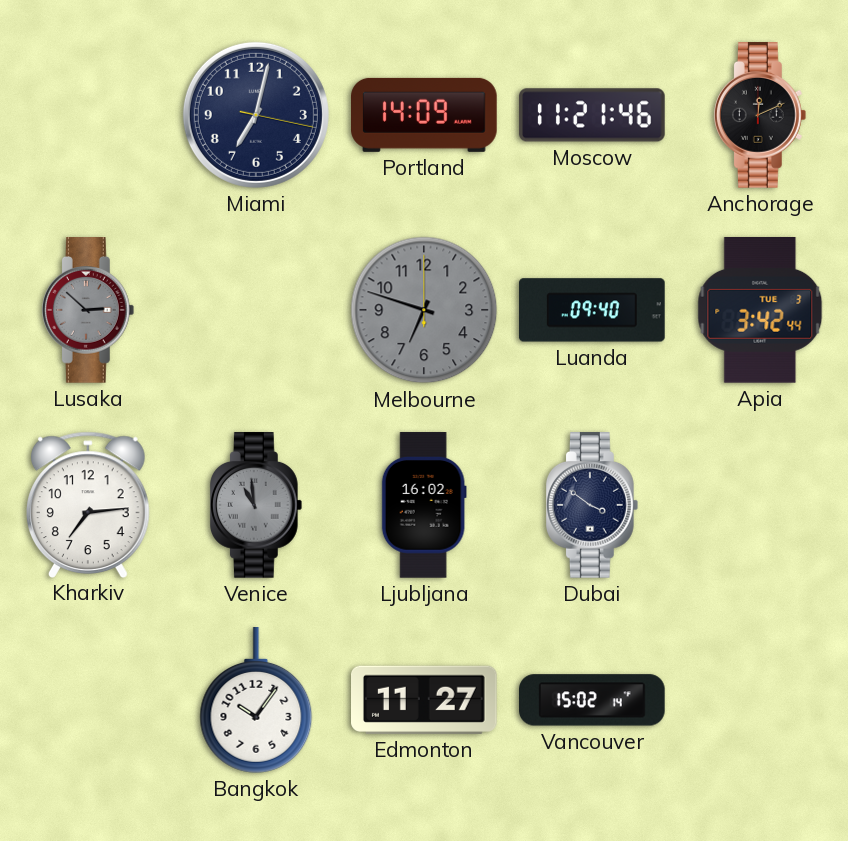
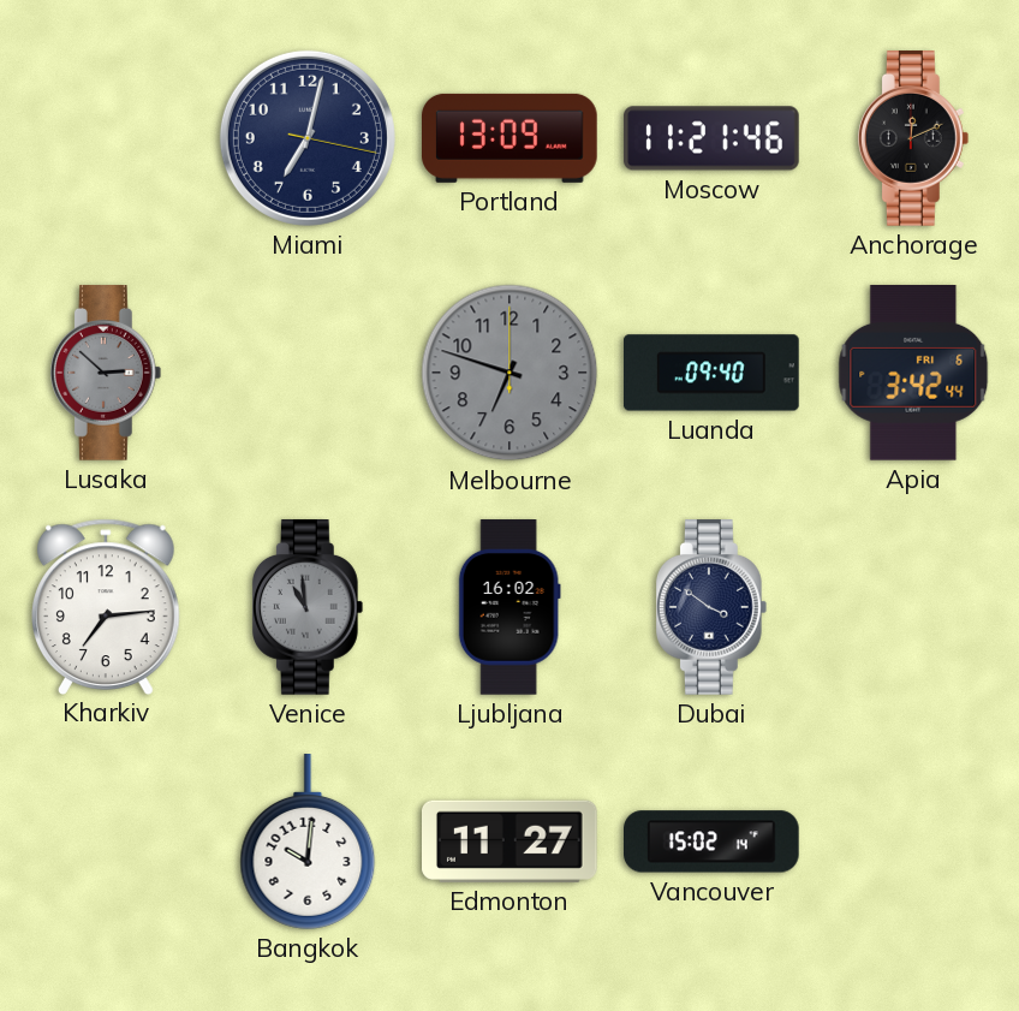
Portland: 14:09 -> 13:09
Apia date: TUE 3 -> FRI 6
Bangkok: 10:06 -> 10:01
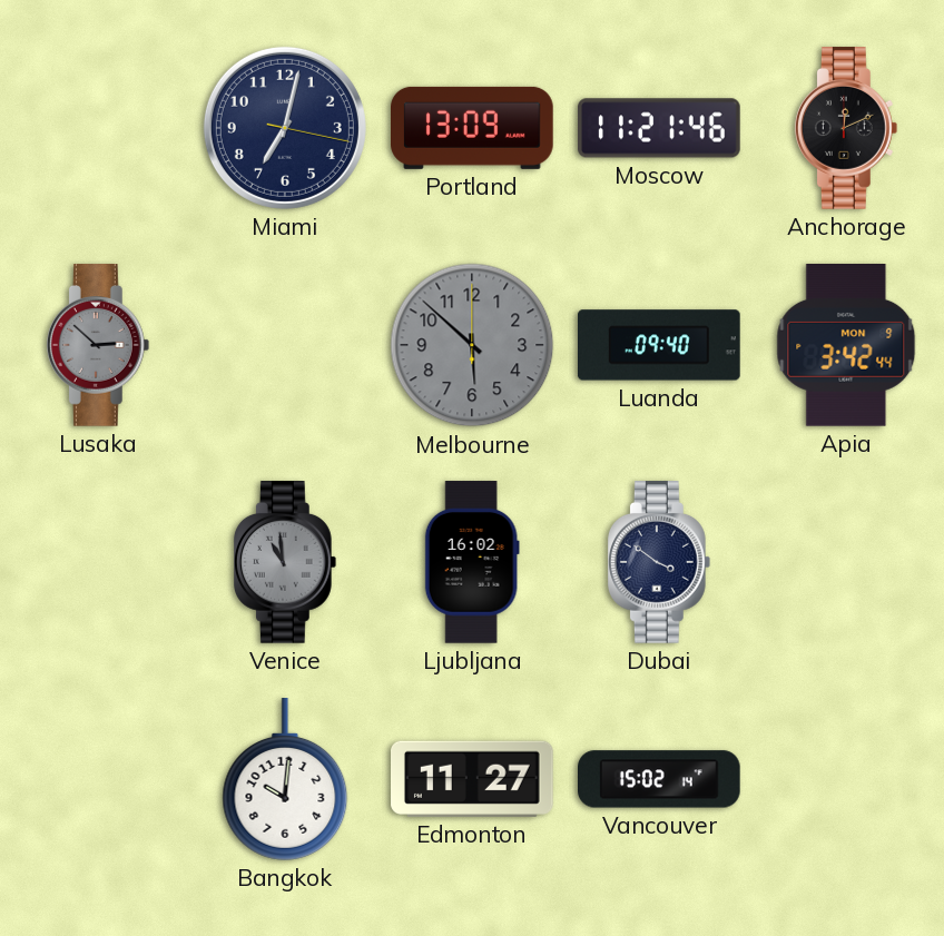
Melbourne: 6:48 -> 5:52
Apia date: FRI 6 -> MON 9
Kharkiv: 7:14 -> none
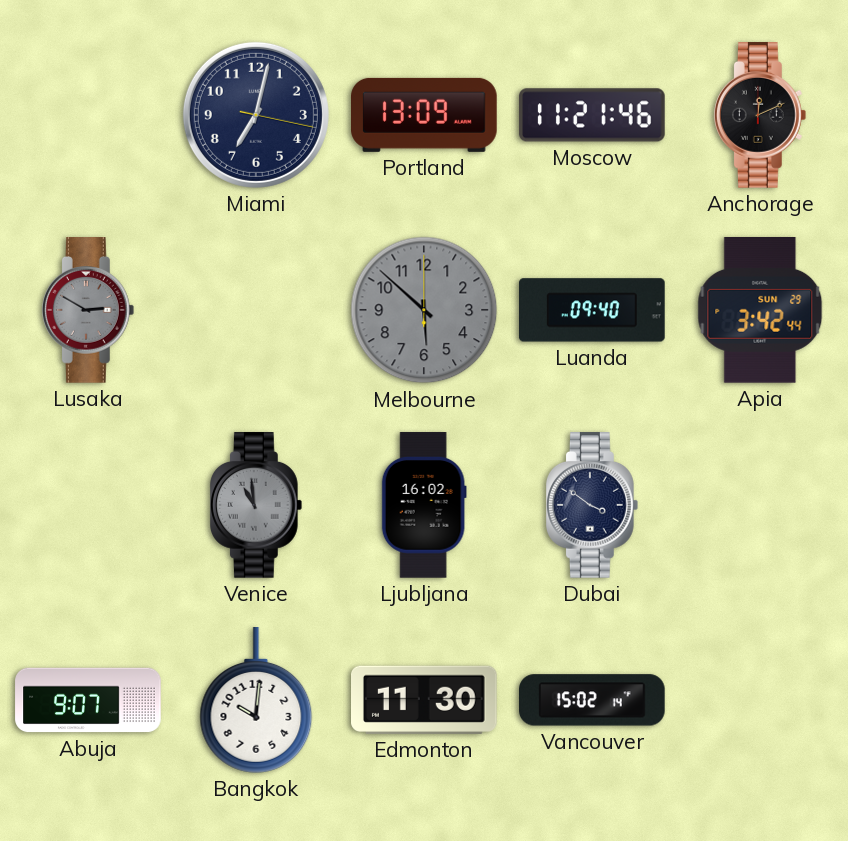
Lusaka: 2:52 -> 2:50
Apia date: MON 9 -> SUN 29
Abuja: none -> 9:07
Edmonton: 11:27 -> 11:30
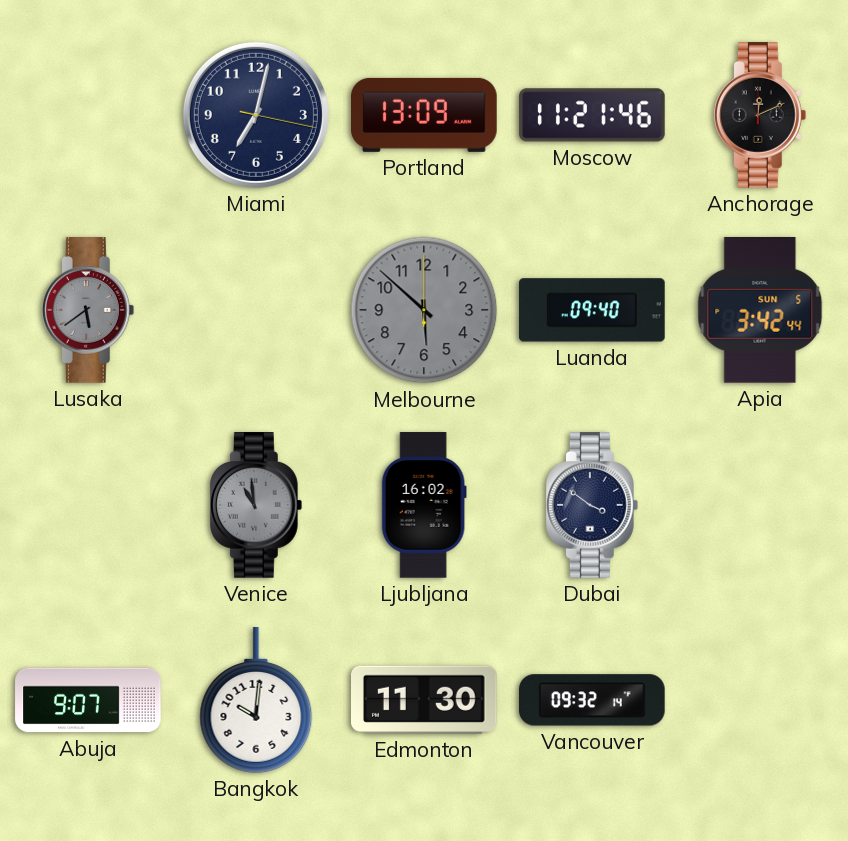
Lusaka: 2:50 -> 5:39
Apia date: SUN 29 -> SUN 5
Vancouver: 15:02 -> 09:32
